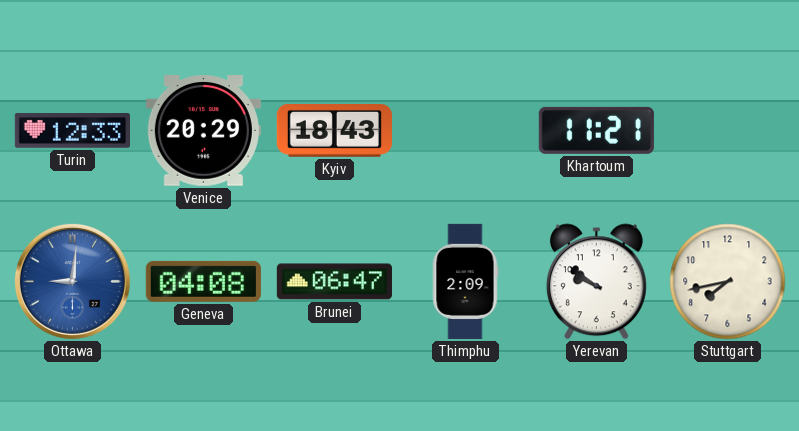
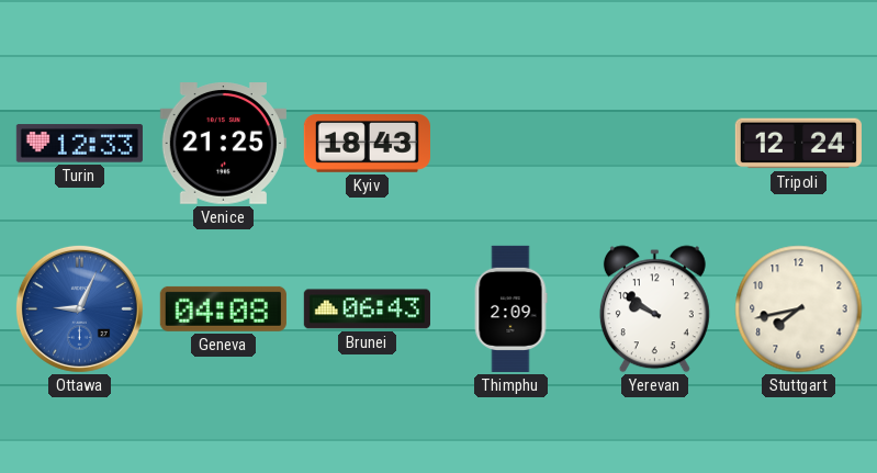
Venice: 20:29 -> 21:25
Khartoum: 11:21 -> none
Tripoli: none -> 12:24
Ottawa: 9:01 -> 9:04
Brunei: 06:47 -> 06:43
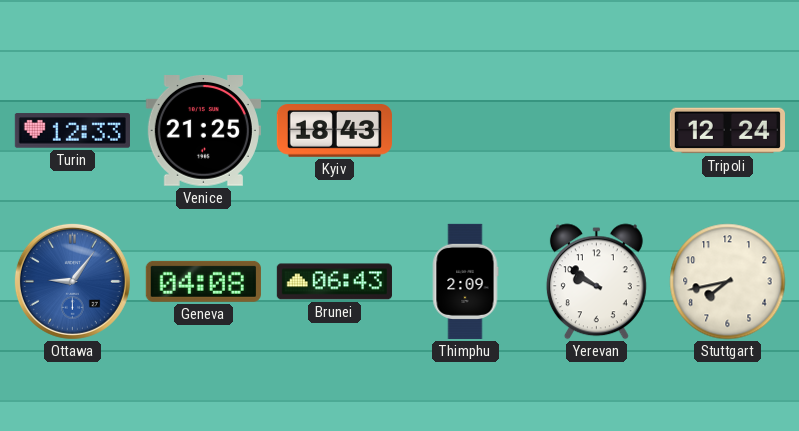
Ottawa: 9:04 -> 9:06
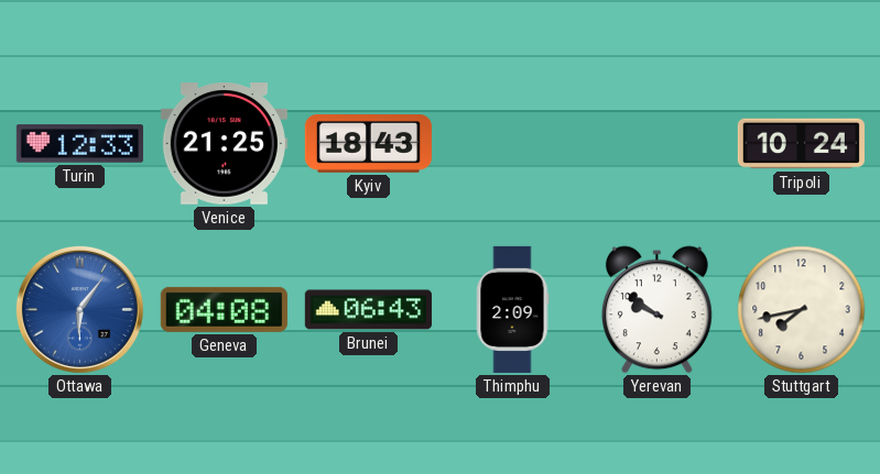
Tripoli: 12:24 -> 10:24
Ottawa: 9:06 -> 6:06
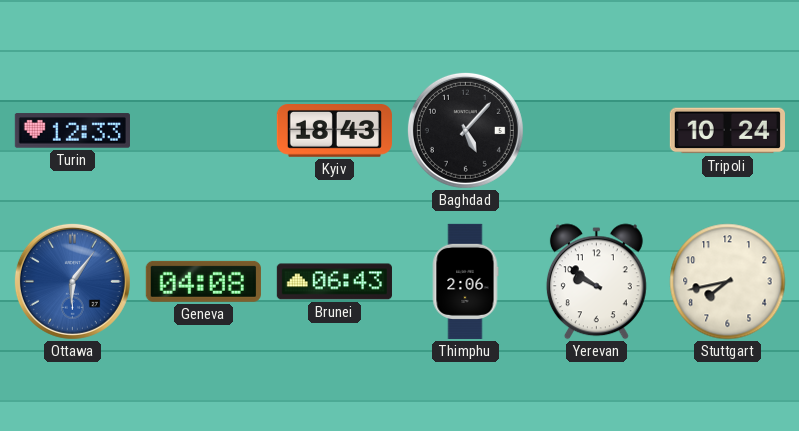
Venice: 21:25 -> none
Baghdad: none -> 5:07
Thimphu: 2:09 -> 2:06
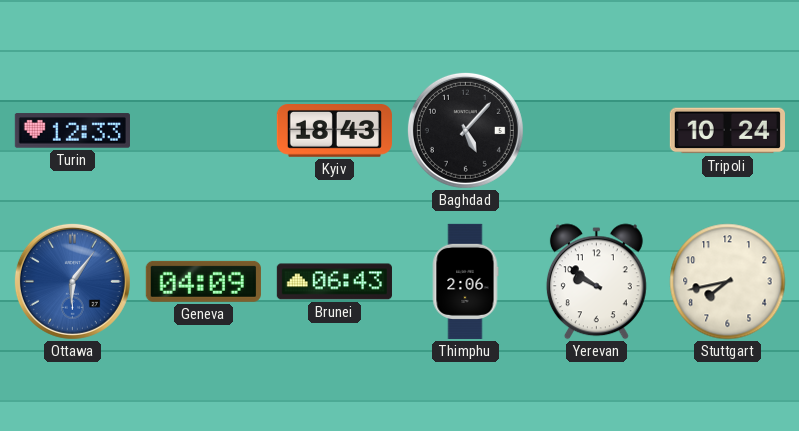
Geneva: 04:08 -> 04:09
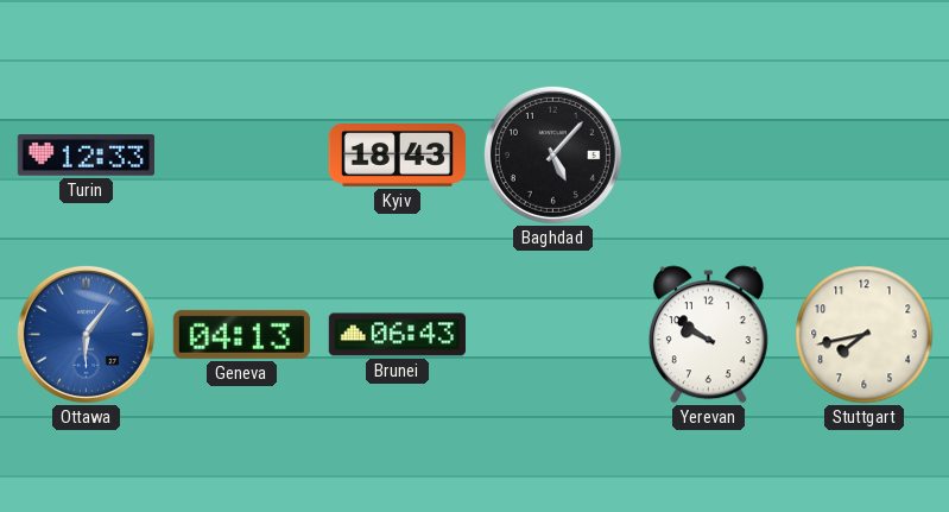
Tripoli: 10:24 -> none
Geneva: 04:09 -> 04:13
Thimphu: 2:06 -> none
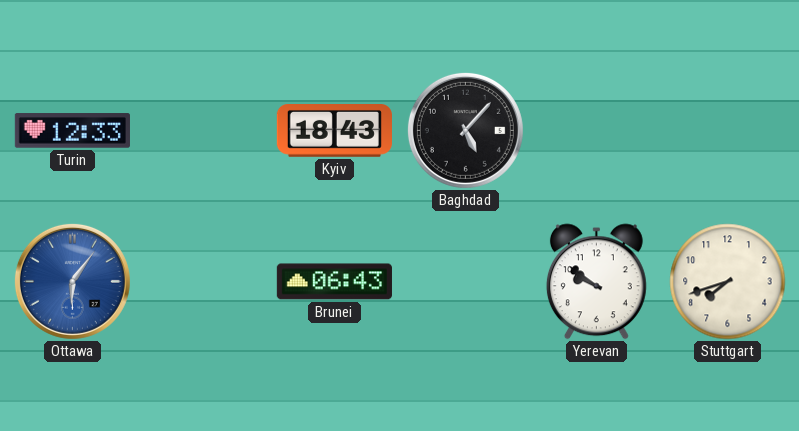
Geneva: 04:13 -> none
Stuttgart: 7:43 -> 7:42
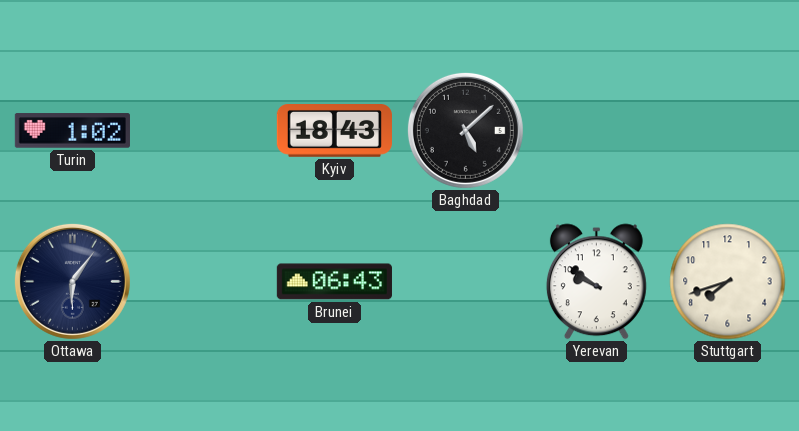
Turin: 12:33 -> 1:02
Baghdad: 5:07 -> 5:08
Ottawa dial: blue -> navy
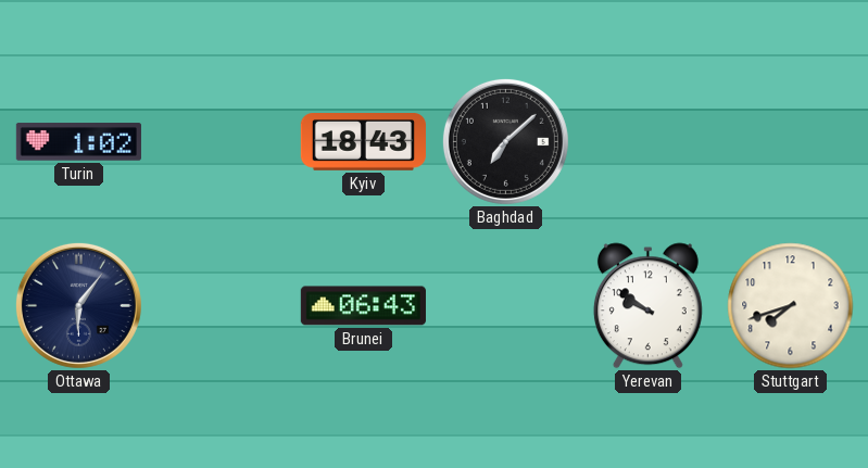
Baghdad: 5:08 -> 7:08
